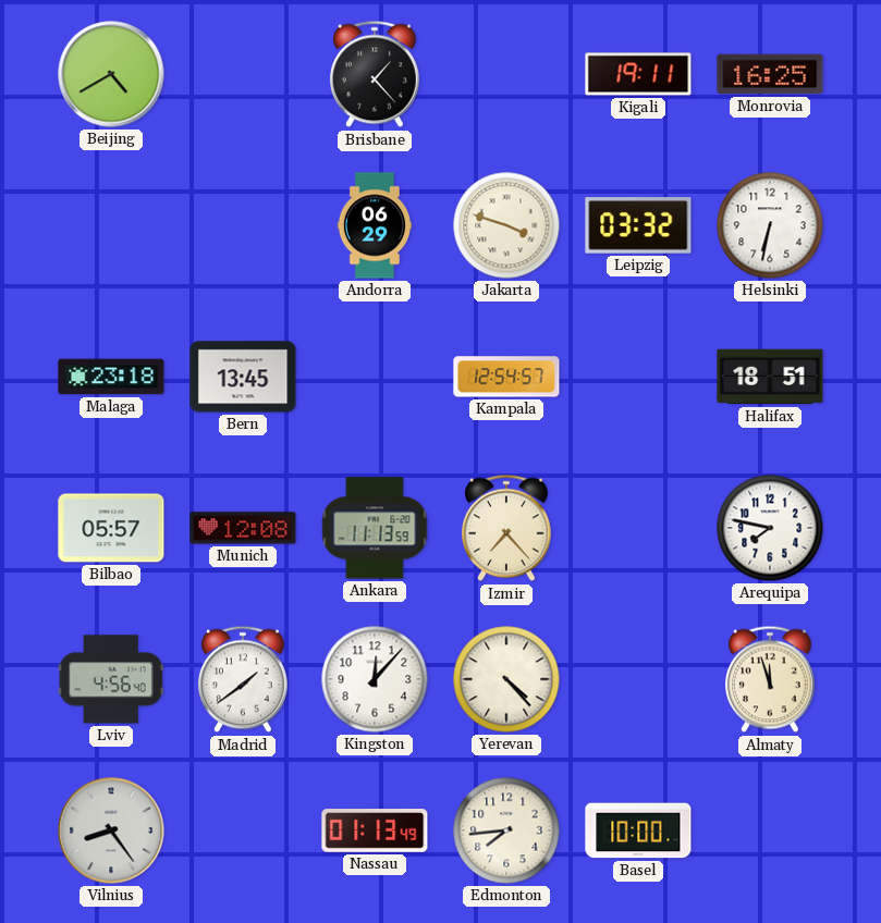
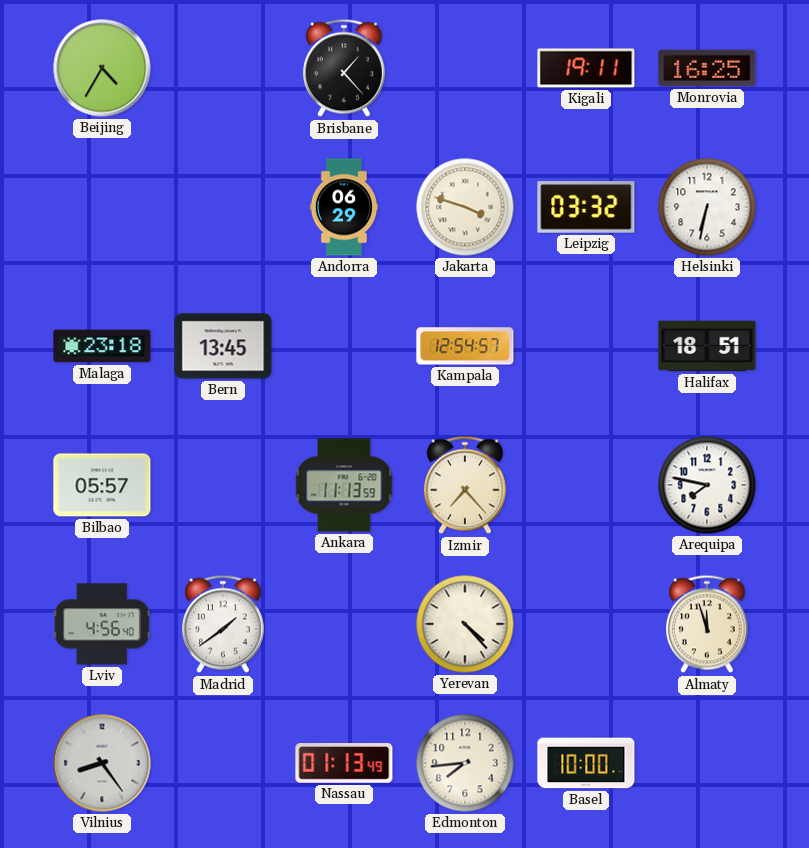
Beijing: 4:40 -> 4:35
Munich: 12:08 -> none
Kingston: 12:07 -> none
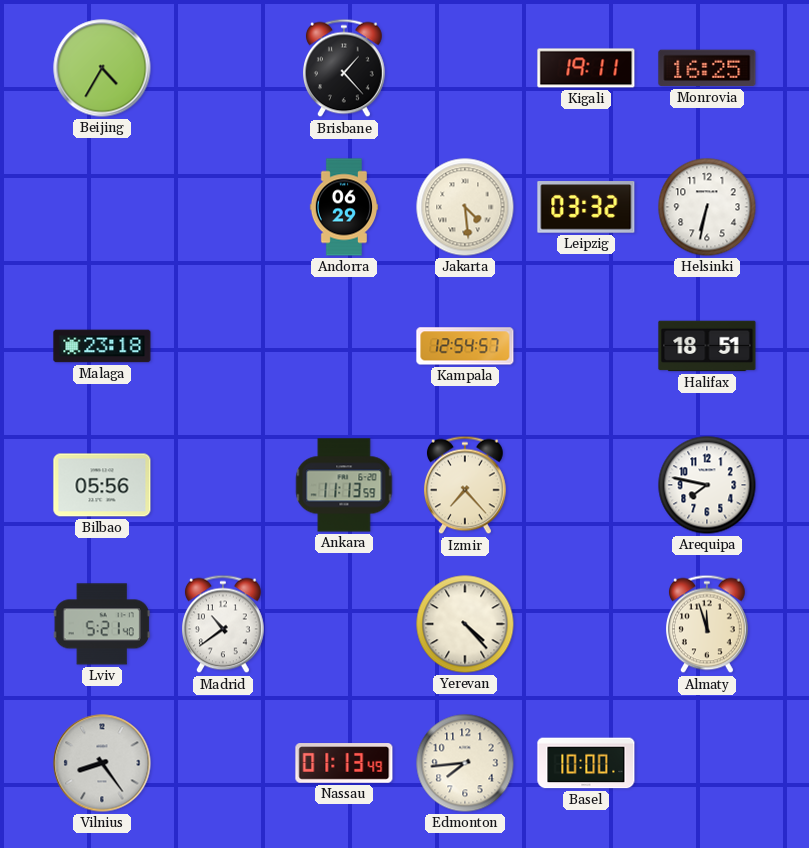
Jakarta: 3:48 -> 4:29
Bern: 13:45 -> none
Bilbao: 05:57 -> 05:56
Lviv: 4:56 -> 5:21
Madrid: 1:39 -> 10:39
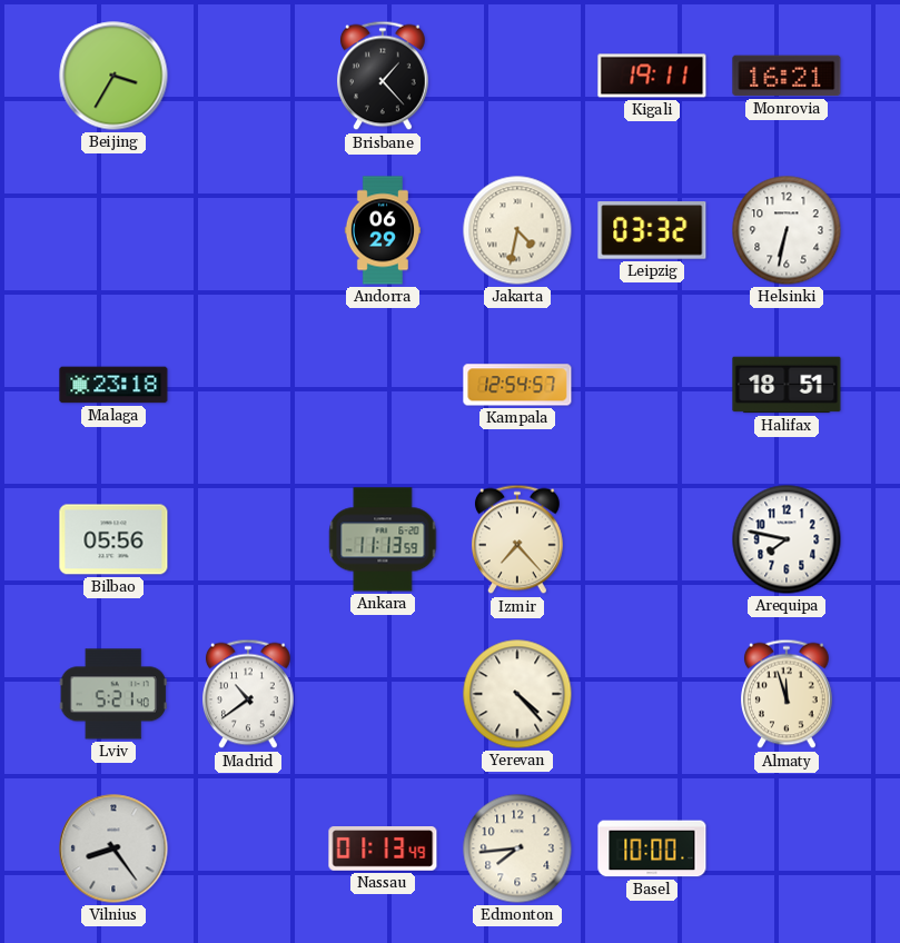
Beijing: 4:35 -> 3:35
Monrovia: 16:25 -> 16:21
Jakarta: 4:29 -> 4:32
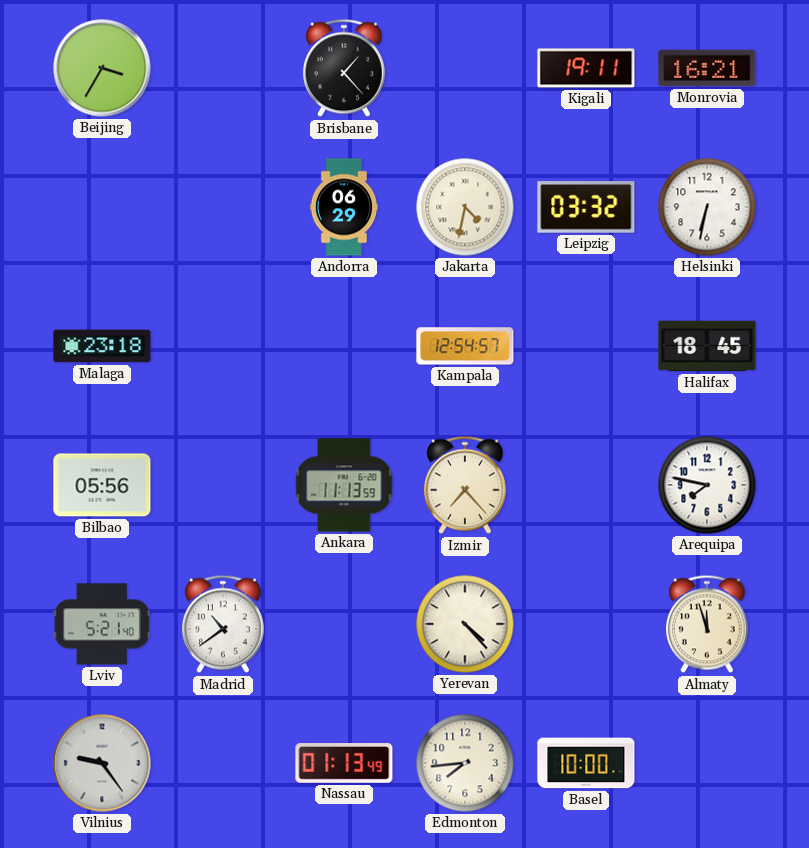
Halifax: 18:51 -> 18:45
Vilnius: 8:24 -> 9:24
